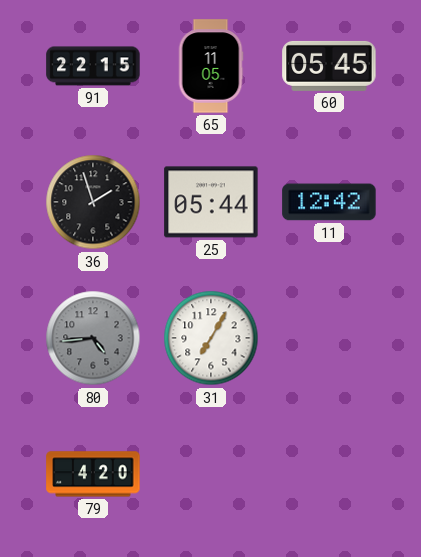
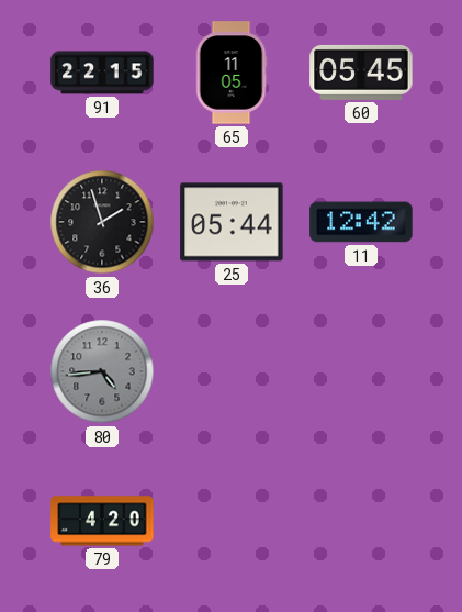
31: 7:05 -> none
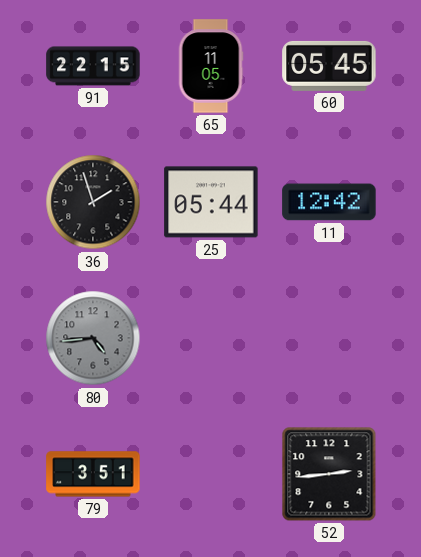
79: 4:20 -> 3:51
52: none -> 2:44
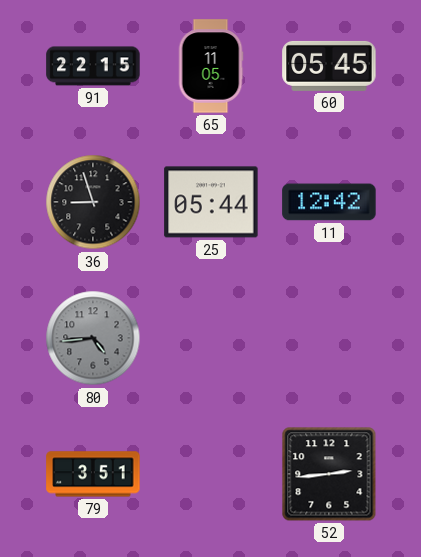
36: 1:57 -> 8:57
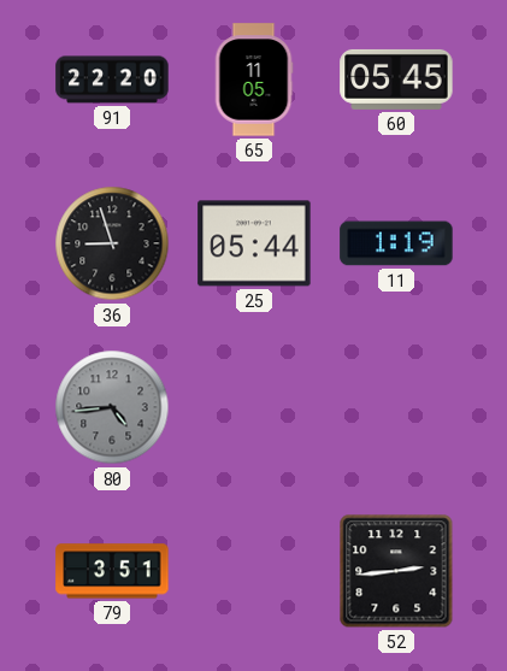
91: 22:15 -> 22:20
11: 12:42 -> 1:19
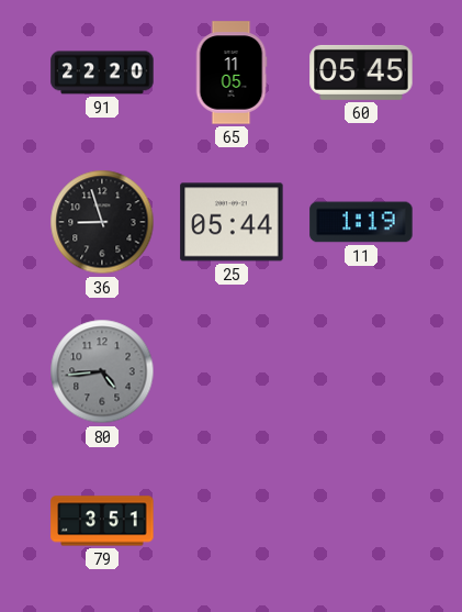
52: 2:44 -> none
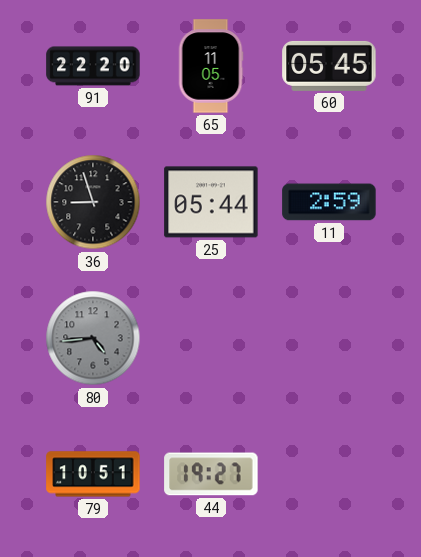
11: 1:19 -> 2:59
79: 3:51 -> 10:51
44: none -> 19:27
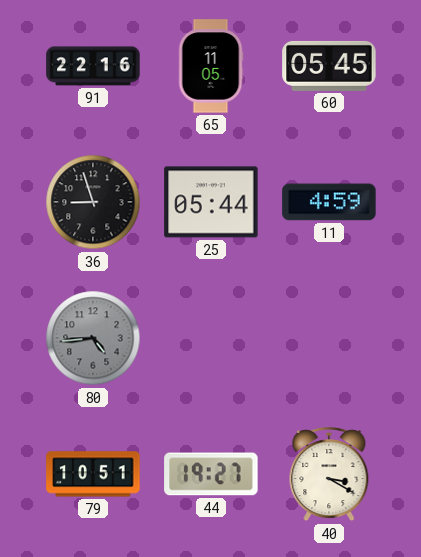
91: 22:20 -> 22:16
11: 2:59 -> 4:59
40: none -> 3:20
